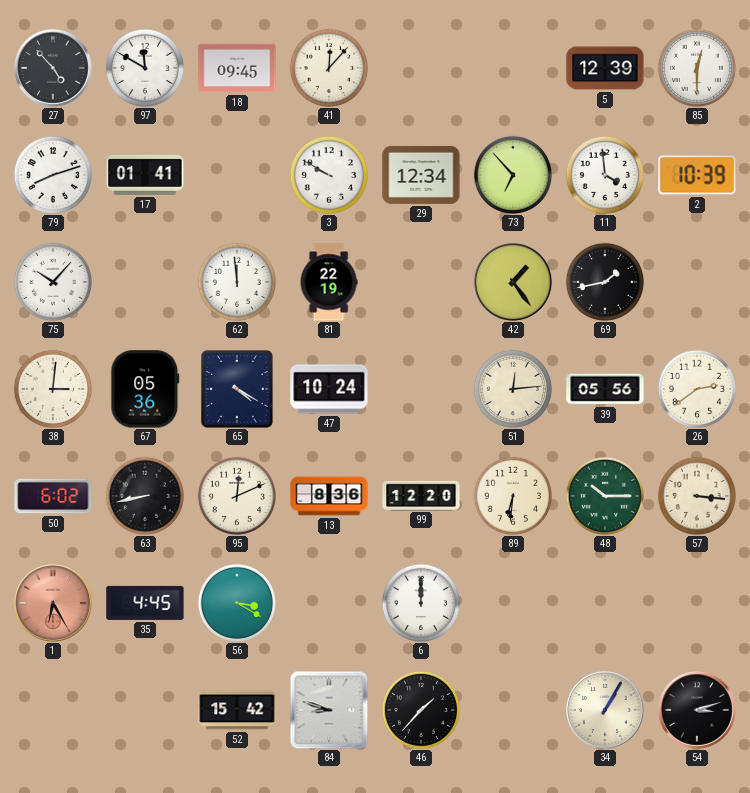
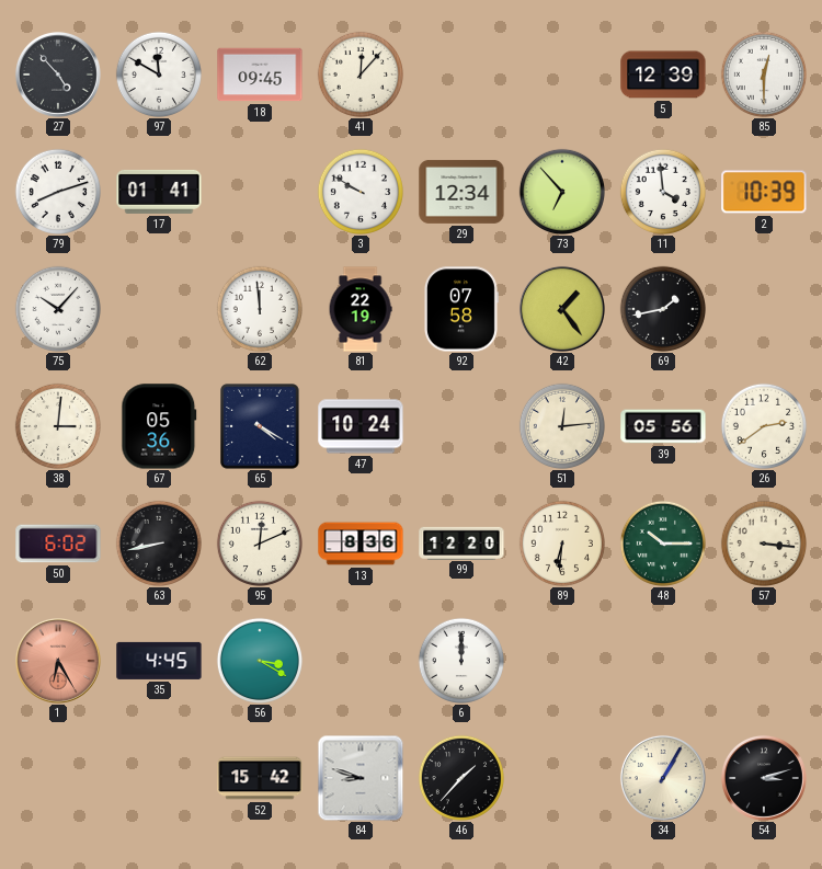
92: none -> 07:58
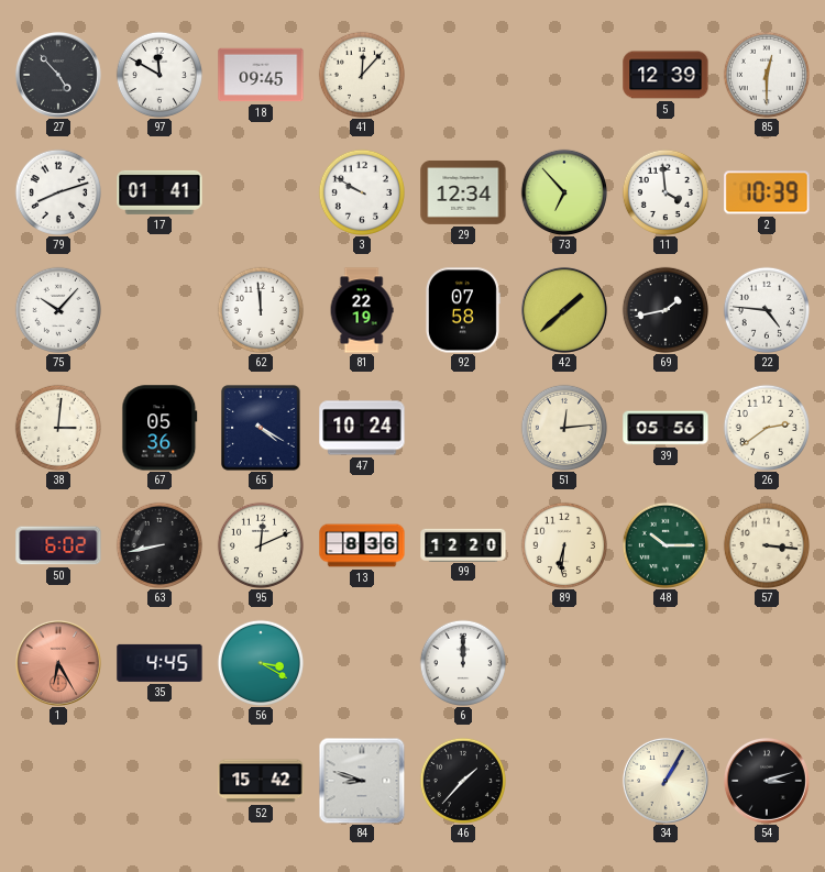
42: 1:24 -> 1:38
22: none -> 4:46
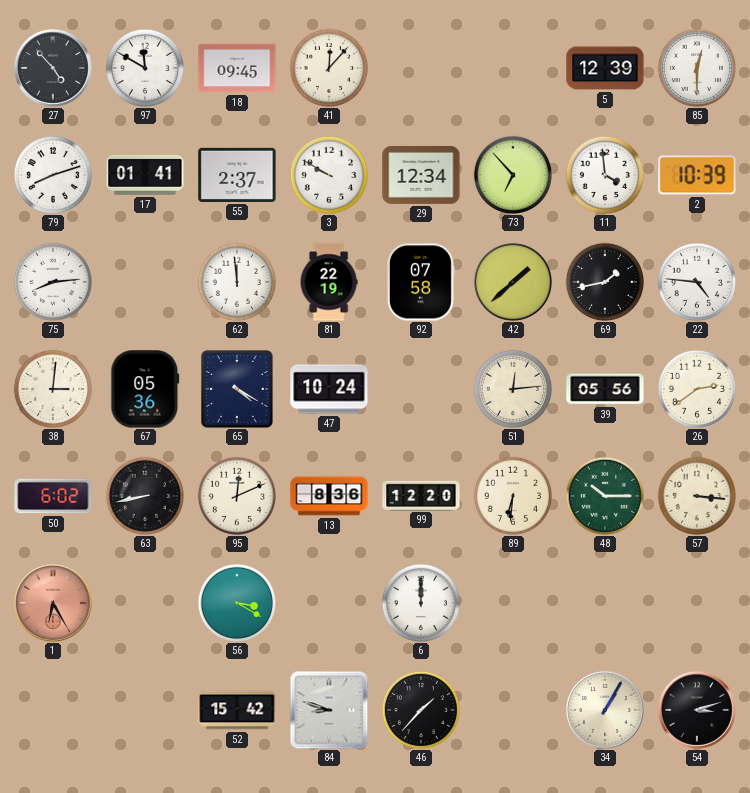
55: none -> 2:37
75: 10:07 -> 8:14
35: 4:45 -> none
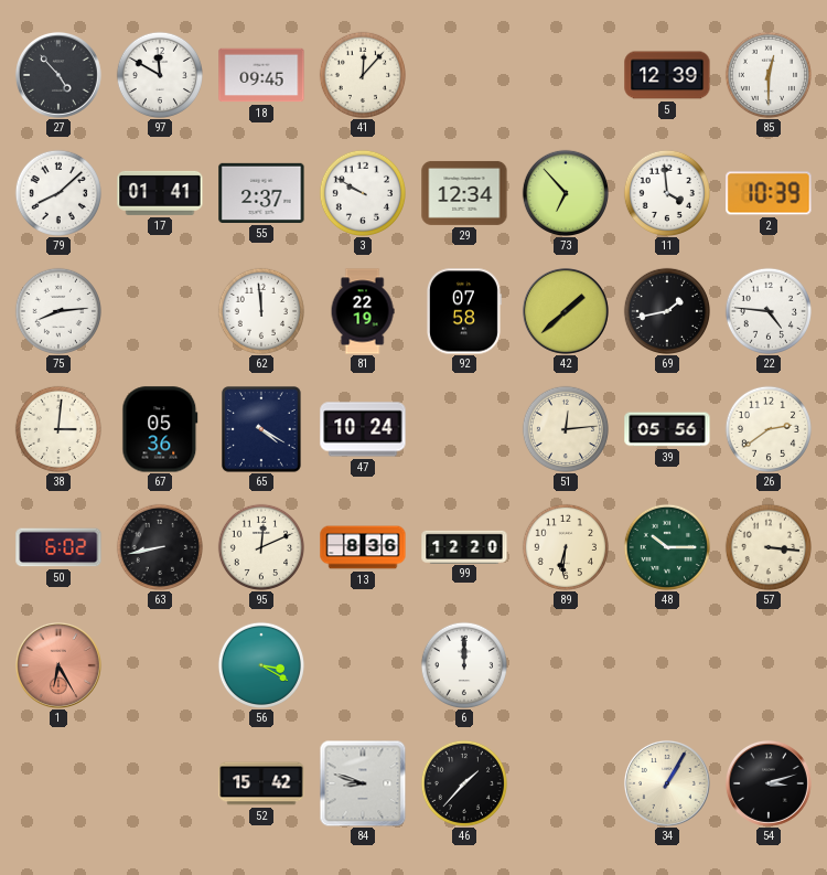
79: 8:12 -> 8:08
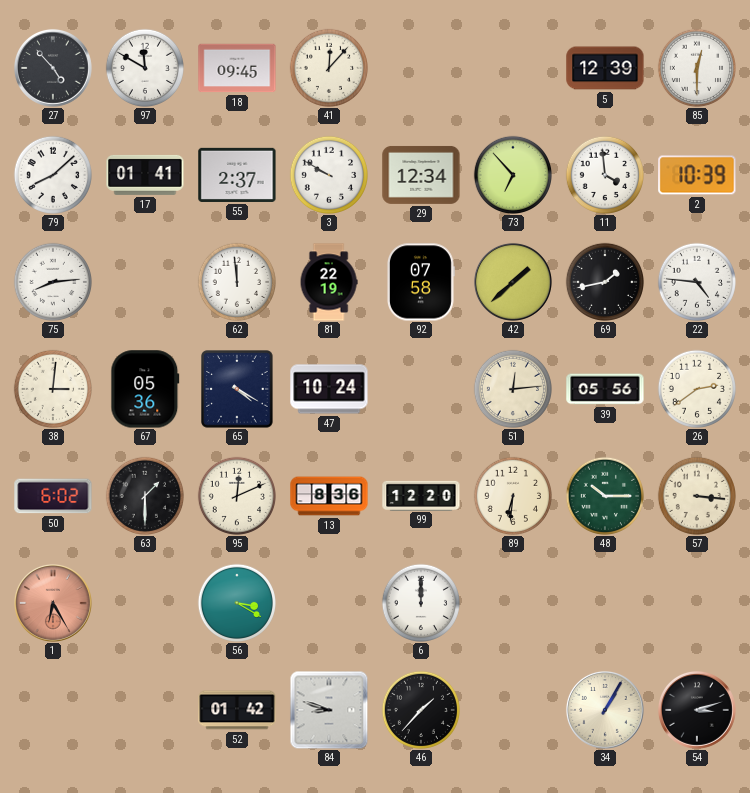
63: 8:43 -> 1:30
52: 15:42 -> 01:42
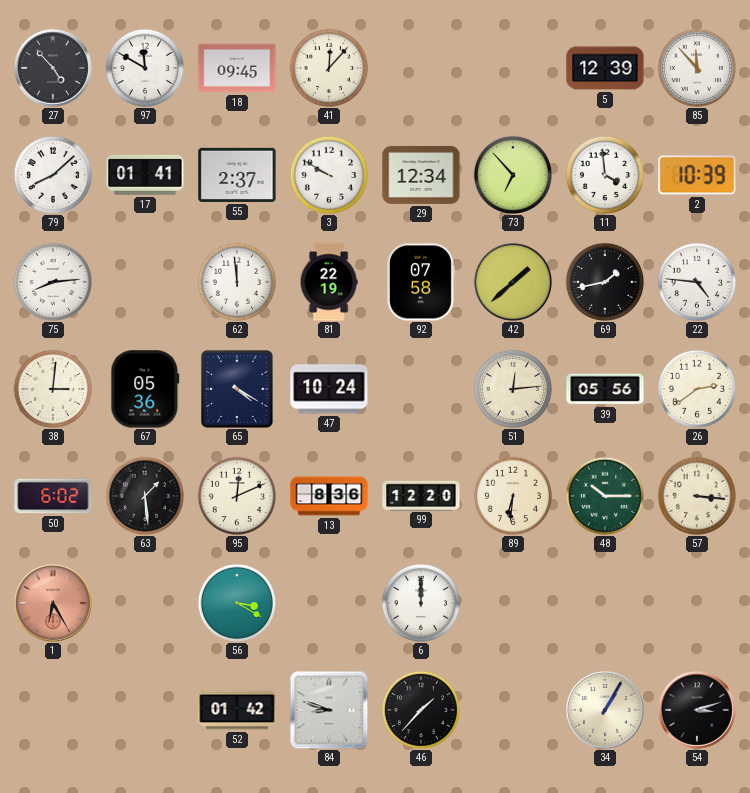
85: 12:30 -> 11:53
63: 1:30 -> 1:29
